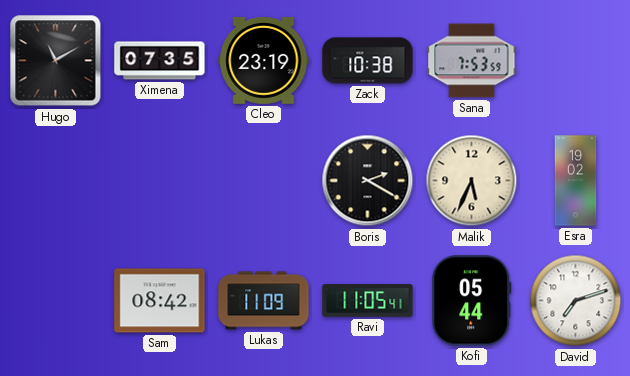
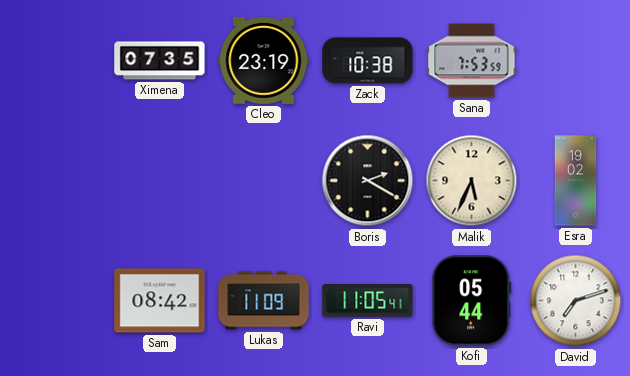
Hugo: 11:10 -> none
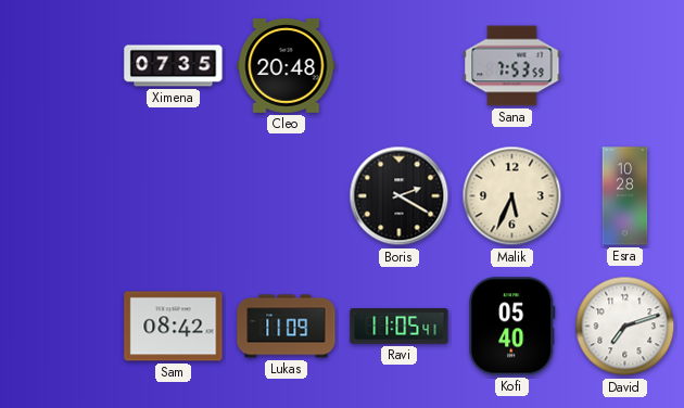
Cleo: 23:19 -> 20:48
Zack: 10:38 -> none
Esra: 19:02 -> 10:28
Kofi: 05:44 -> 05:40
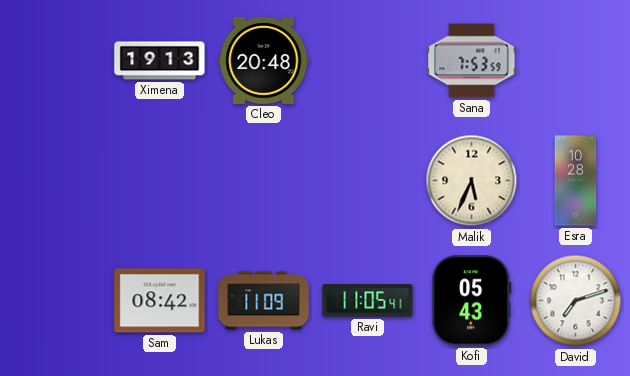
Ximena: 07:35 -> 19:13
Boris: 2:20 -> none
Kofi: 05:40 -> 05:43
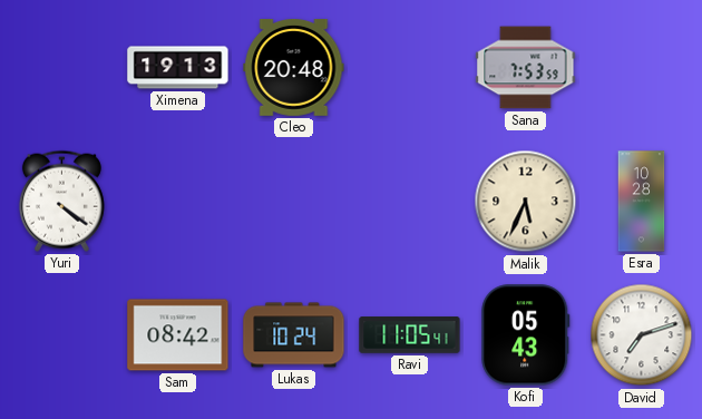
Yuri: none -> 4:21
Lukas: 11:09 -> 10:24
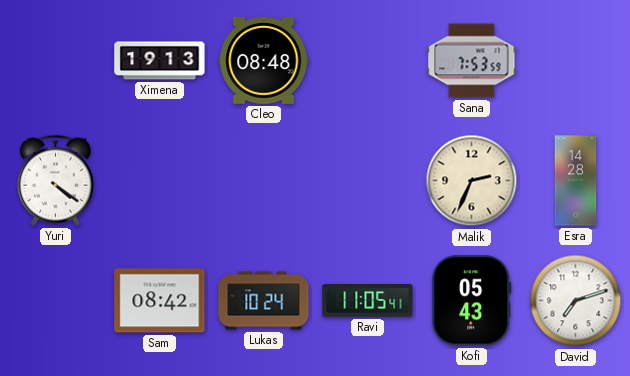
Cleo: 20:48 -> 08:48
Malik: 5:34 -> 2:34
Esra: 10:28 -> 14:28
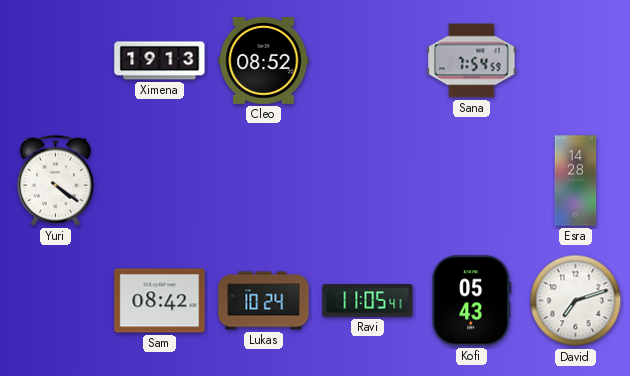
Cleo: 08:48 -> 08:52
Sana: 7:53 -> 7:54
Malik: 2:34 -> none
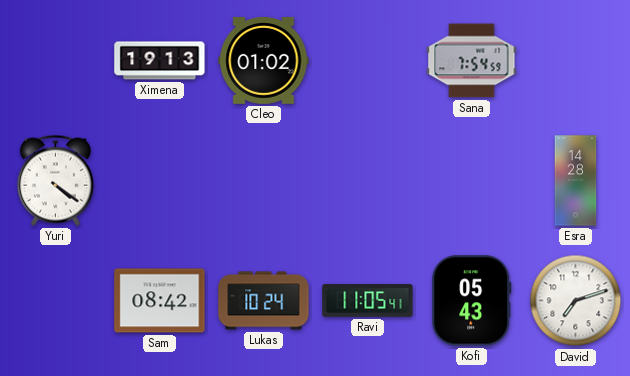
Cleo: 08:52 -> 01:02
